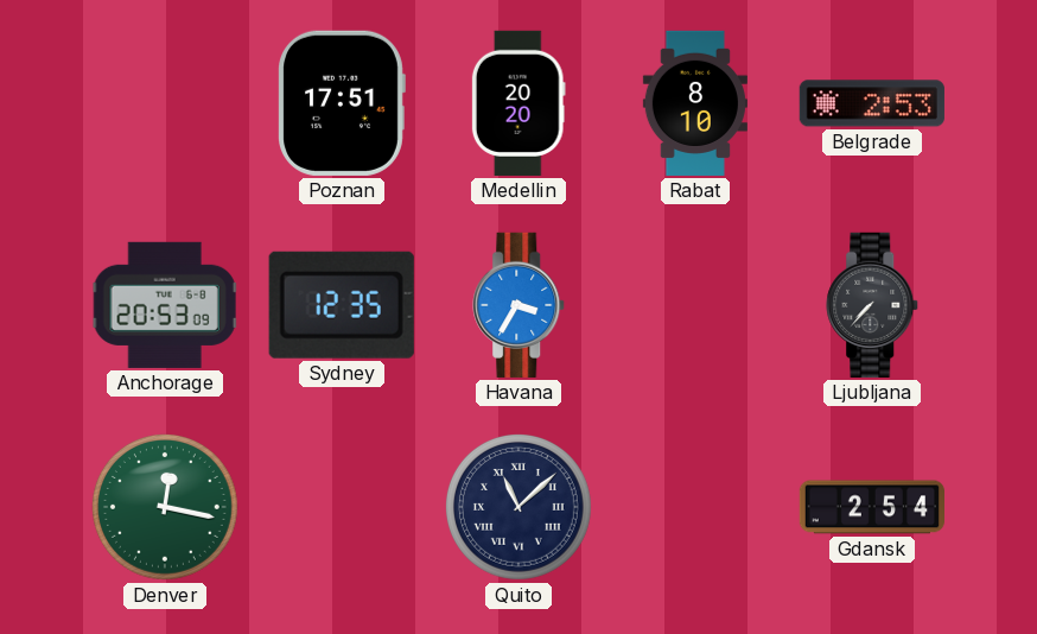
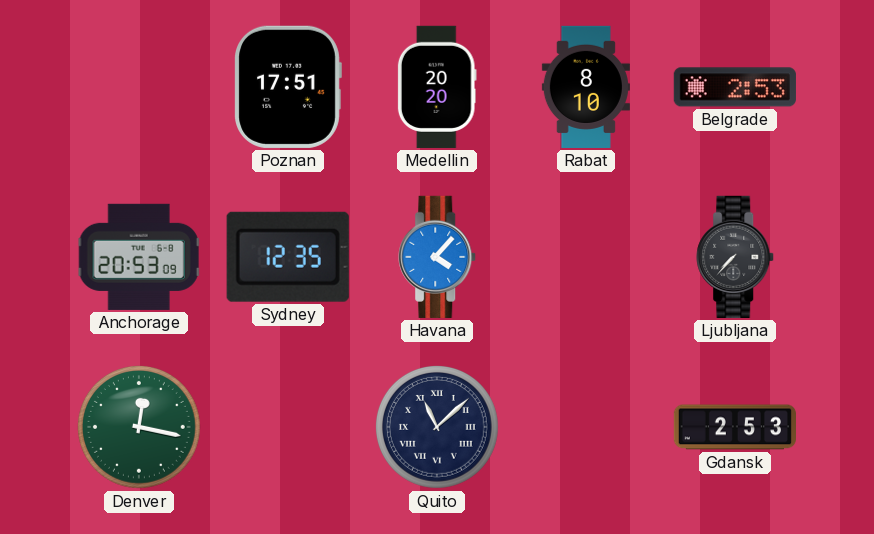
Havana: 3:35 -> 4:07
Gdansk: 2:54 -> 2:53
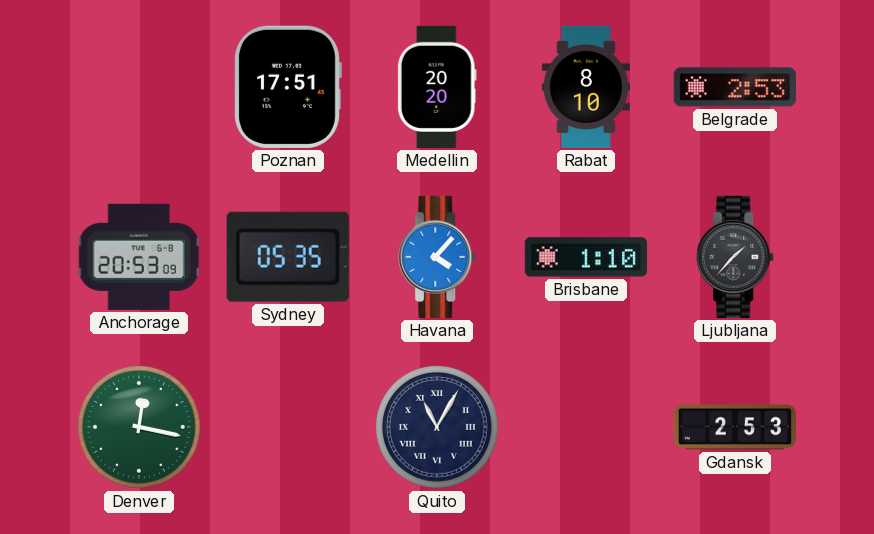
Sydney: 12:35 -> 05:35
Brisbane: none -> 1:10
Ljubljana: 7:37 -> 1:37
Quito: 11:08 -> 11:05
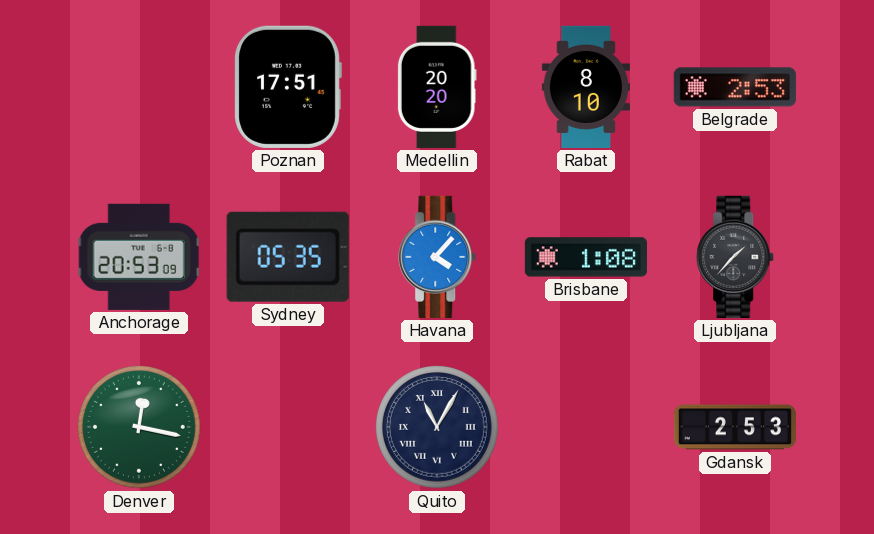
Brisbane: 1:10 -> 1:08
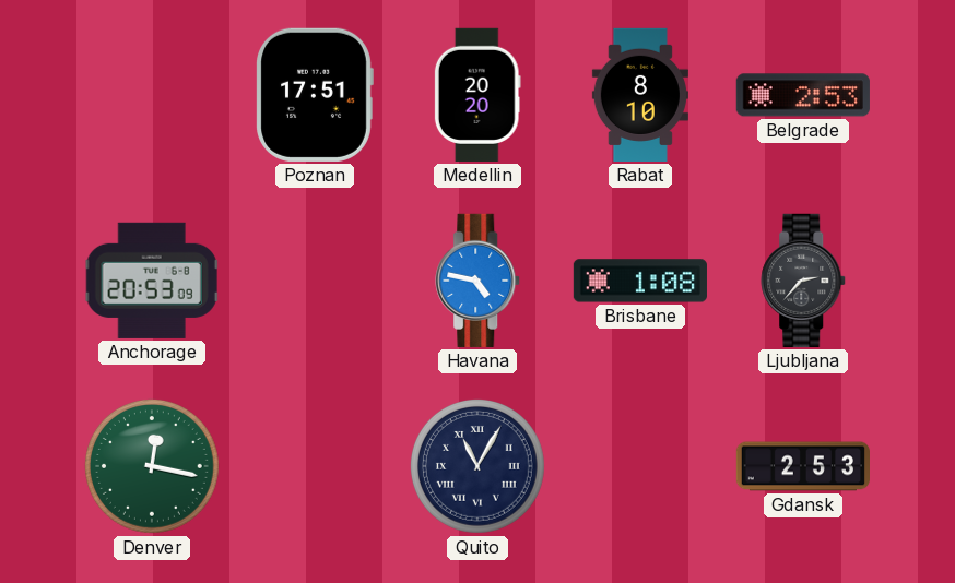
Sydney: 05:35 -> none
Havana: 4:07 -> 4:47
Ljubljana: 1:37 -> 2:37
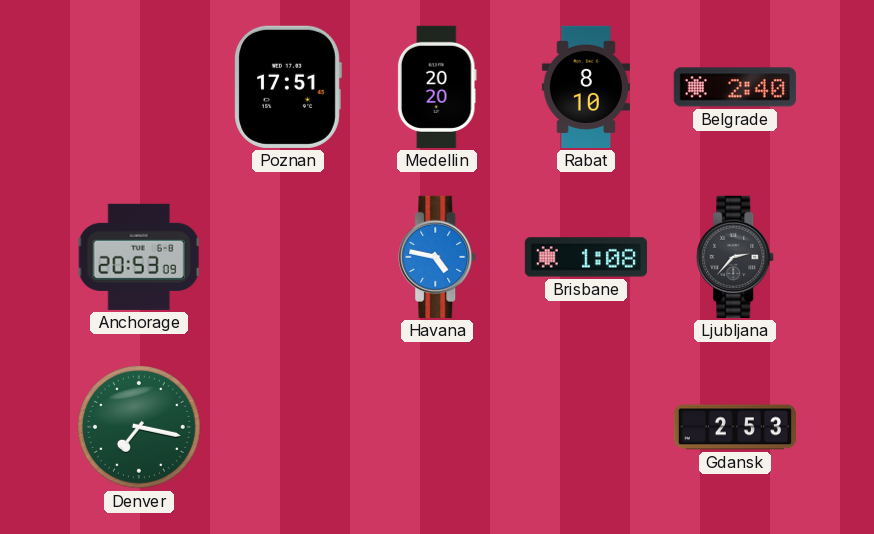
Belgrade: 2:53 -> 2:40
Denver: 12:17 -> 7:17
Quito: 11:05 -> none
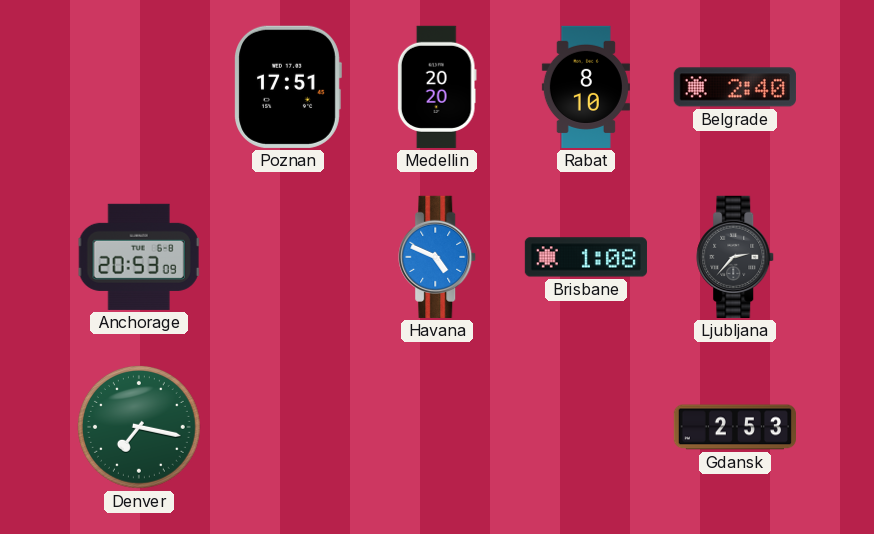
Havana: 4:47 -> 4:49
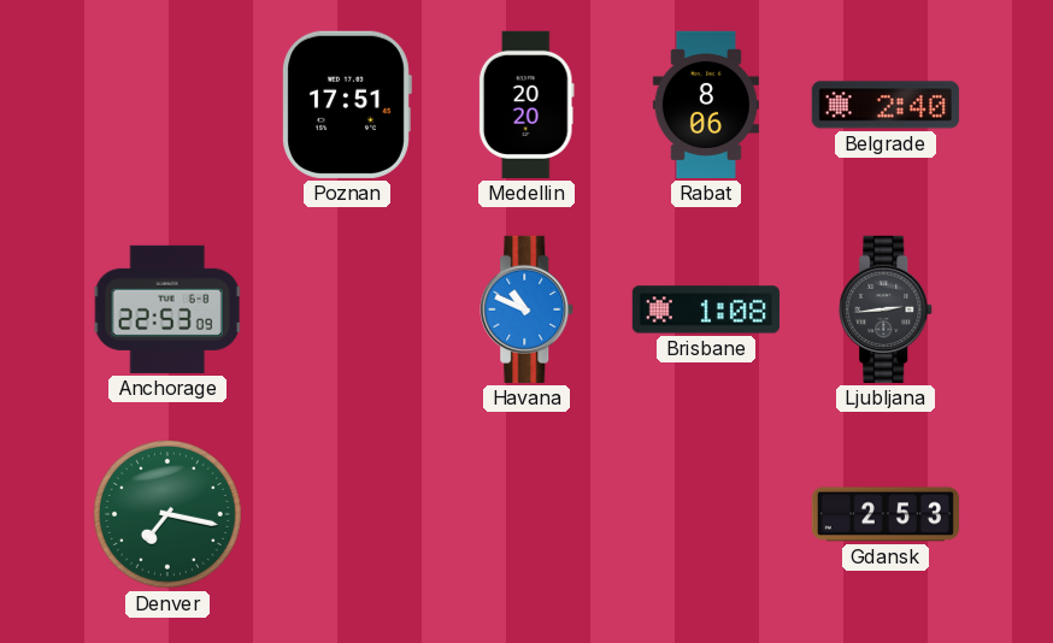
Rabat: 8:10 -> 8:06
Anchorage: 20:53 -> 22:53
Havana: 4:49 -> 10:49
Ljubljana: 2:37 -> 2:44
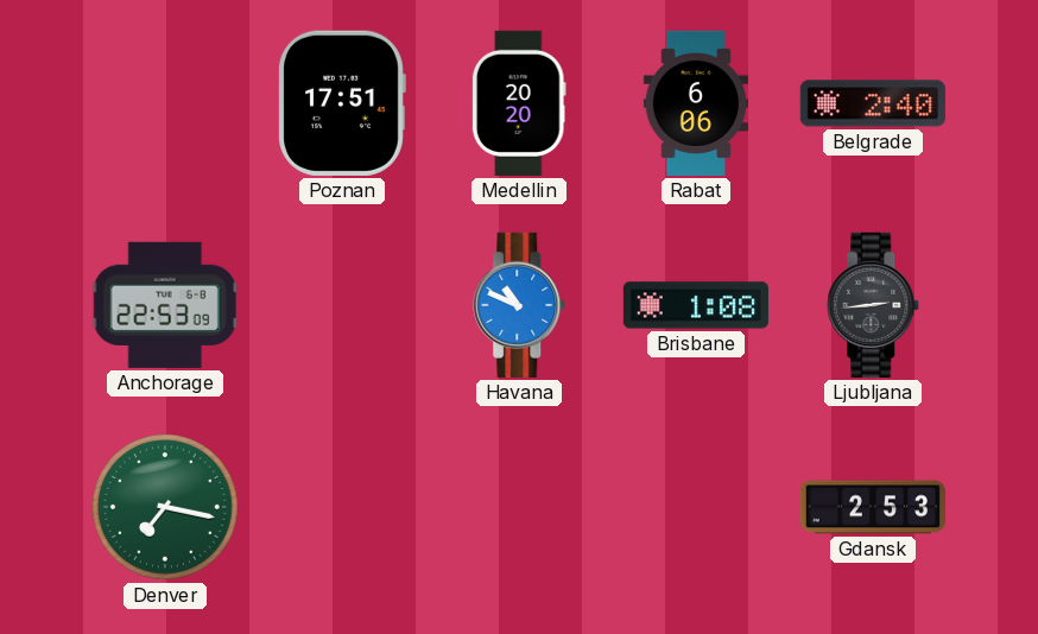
Rabat: 8:06 -> 6:06
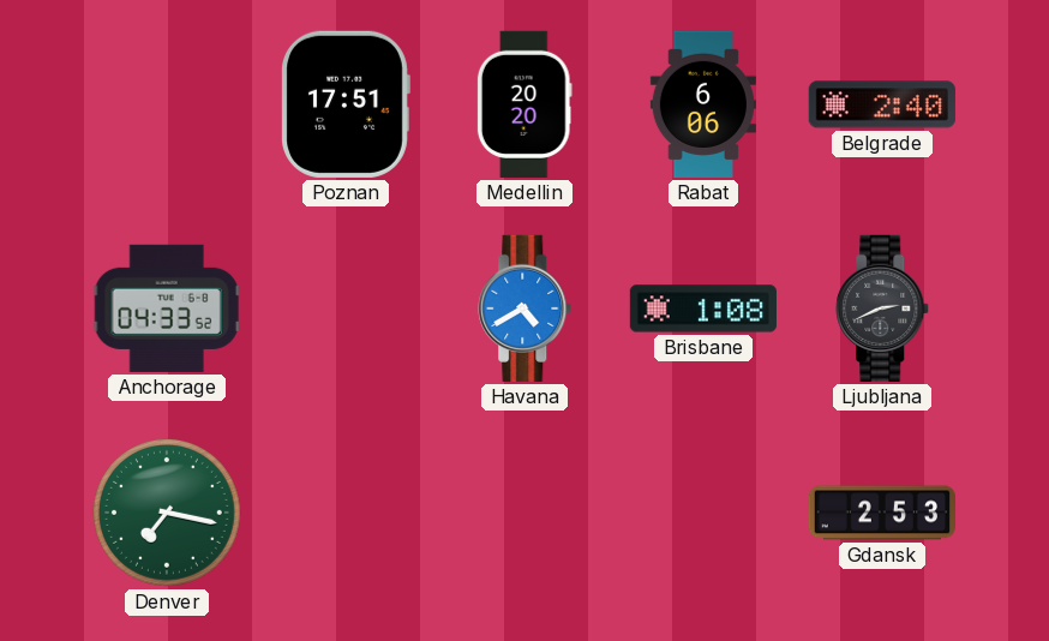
Anchorage: 22:53 -> 04:33
Havana: 10:49 -> 4:40
Ljubljana: 2:44 -> 2:41
